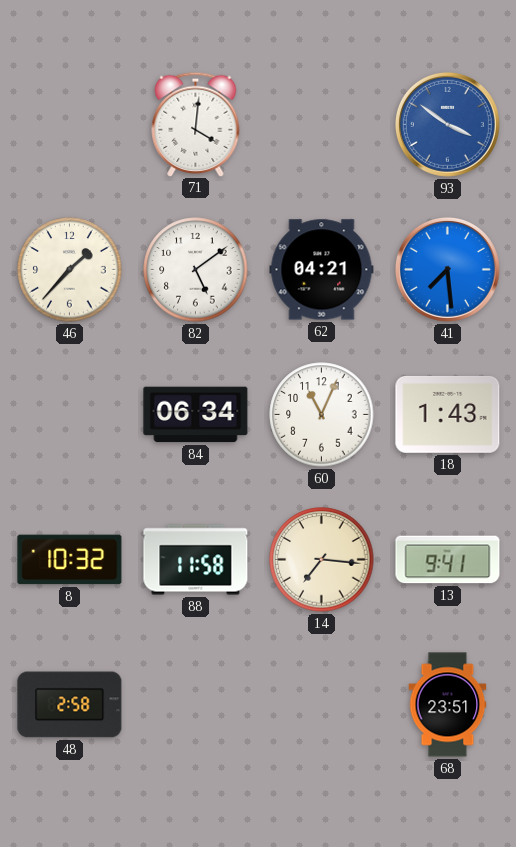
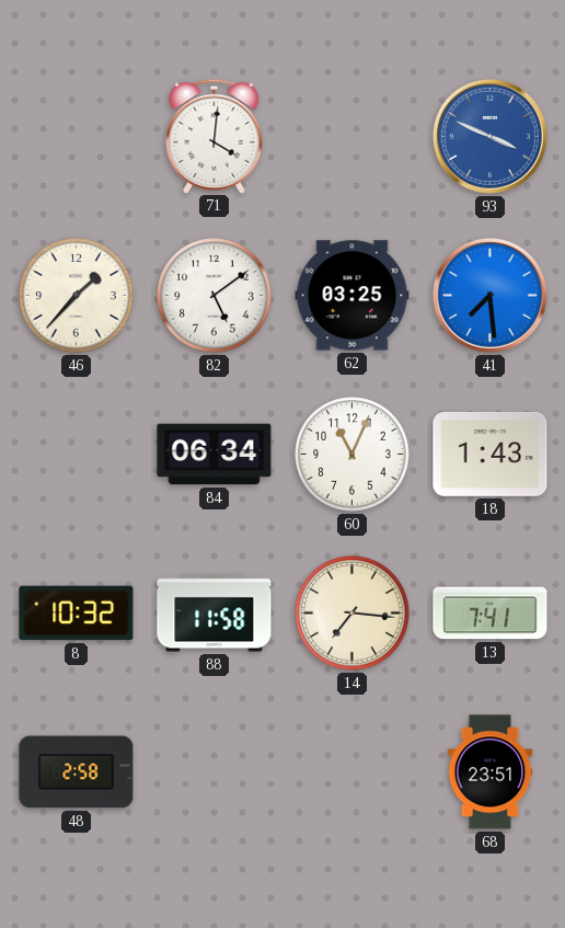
93: 3:51 -> 3:49
62: 04:21 -> 03:25
13: 9:41 -> 7:41
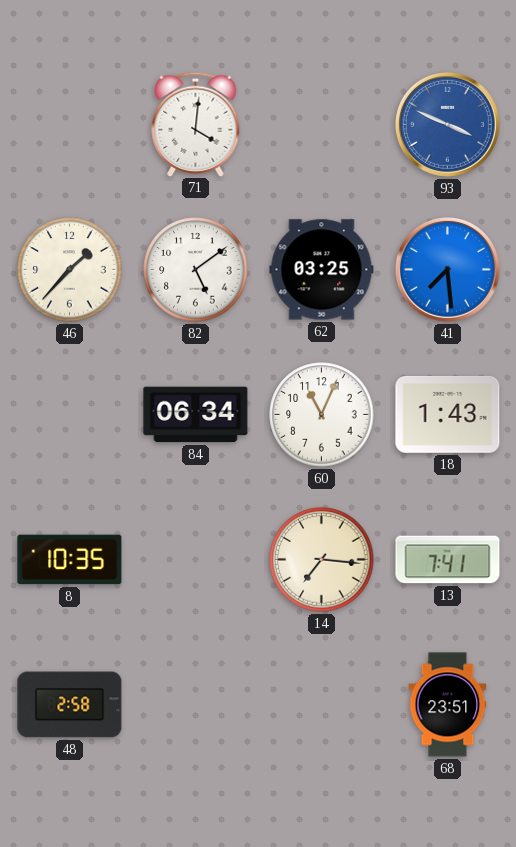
8: 10:32 -> 10:35
88: 11:58 -> none
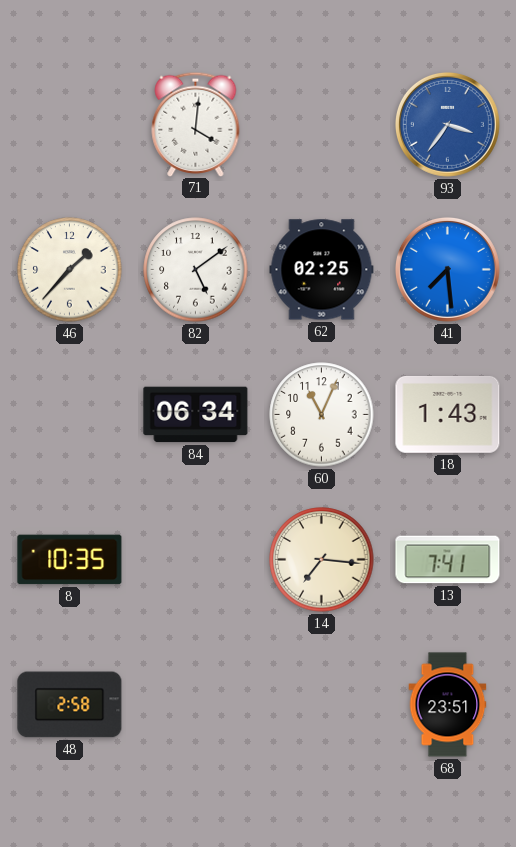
93: 3:49 -> 3:36
62: 03:25 -> 02:25
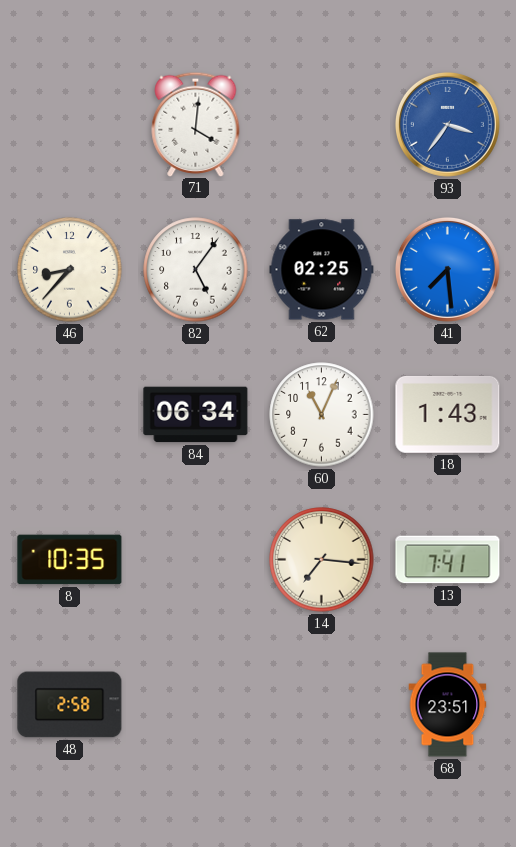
46: 1:37 -> 8:37
82: 5:09 -> 5:06
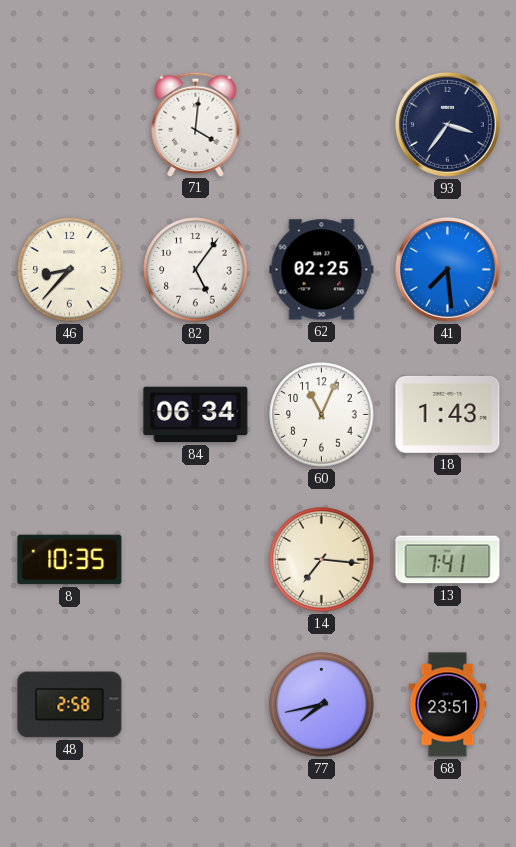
93 dial: blue -> navy
77: none -> 7:43
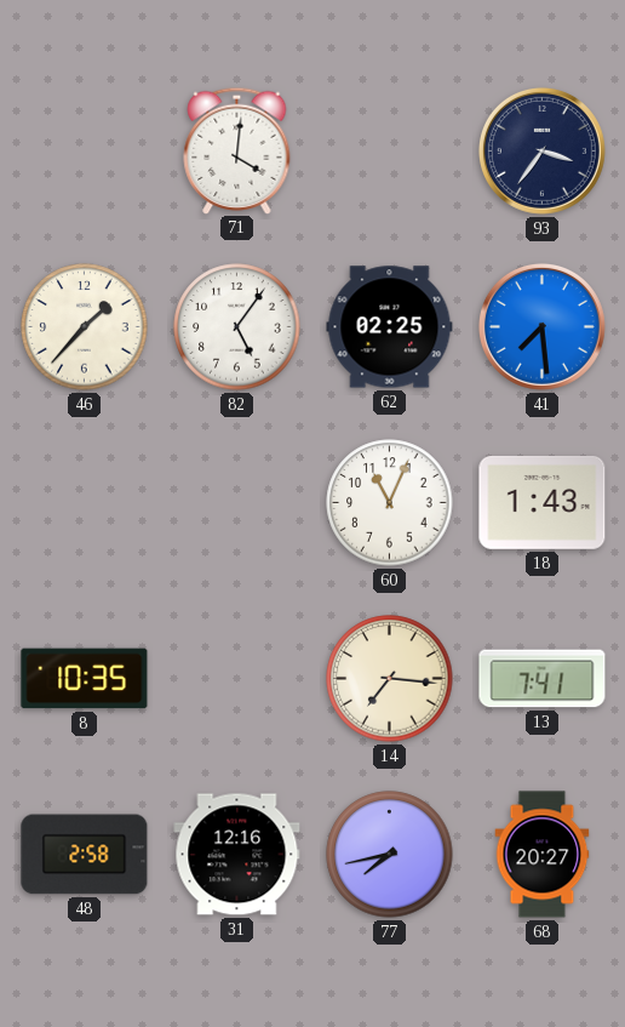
46: 8:37 -> 1:37
84: 06:34 -> none
31: none -> 12:16
68: 23:51 -> 20:27
